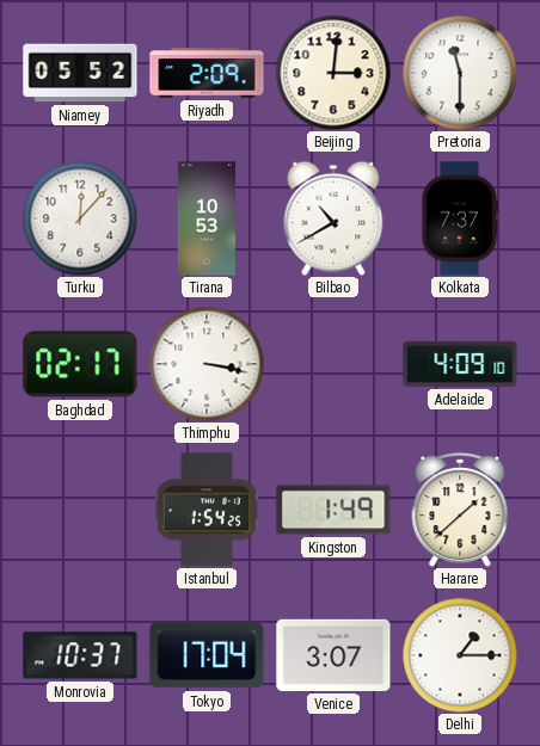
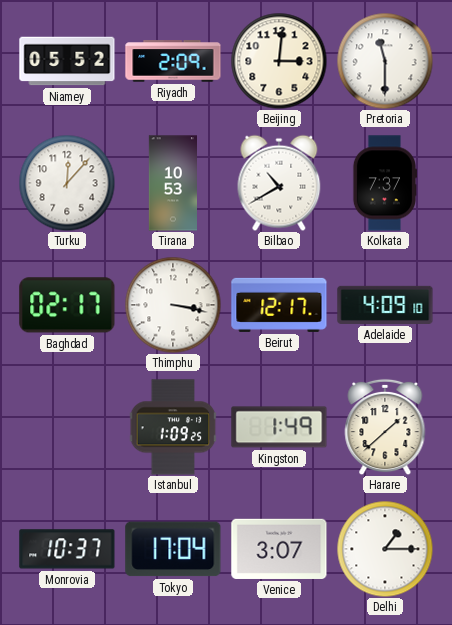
Beirut: none -> 12:17
Istanbul: 1:54 -> 1:09
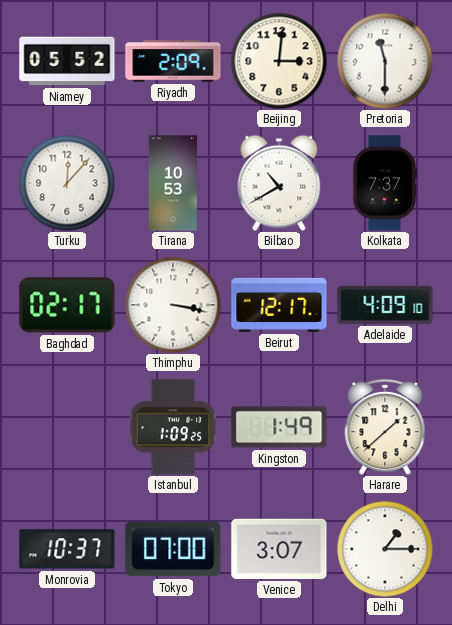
Tokyo: 17:04 -> 07:00
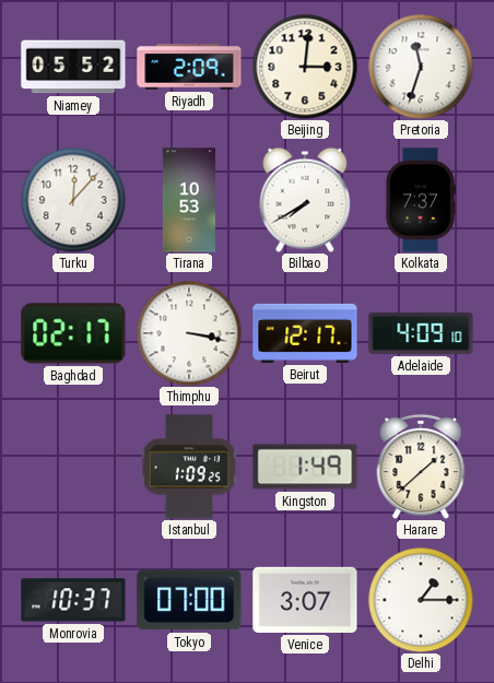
Pretoria: 11:30 -> 11:33
Bilbao: 10:40 -> 7:40
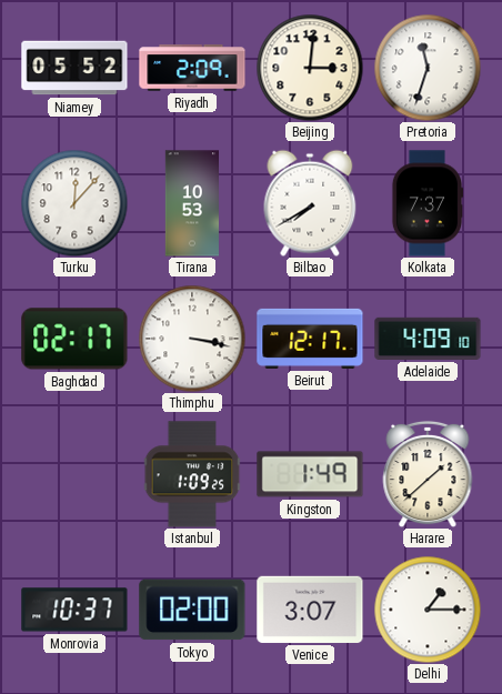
Tokyo: 07:00 -> 02:00
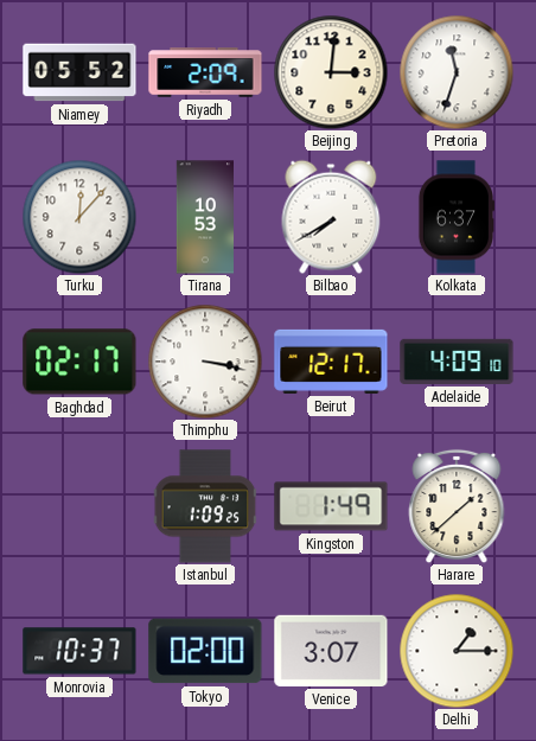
Kolkata: 7:37 -> 6:37
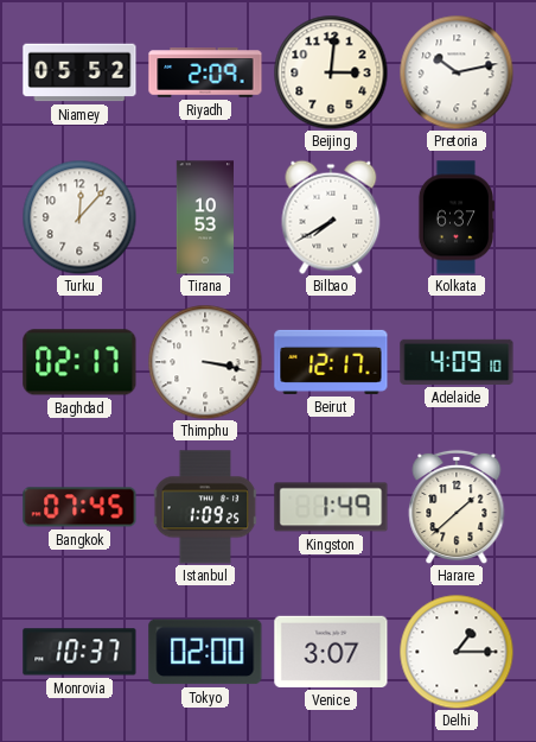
Pretoria: 11:33 -> 10:13
Bangkok: none -> 07:45
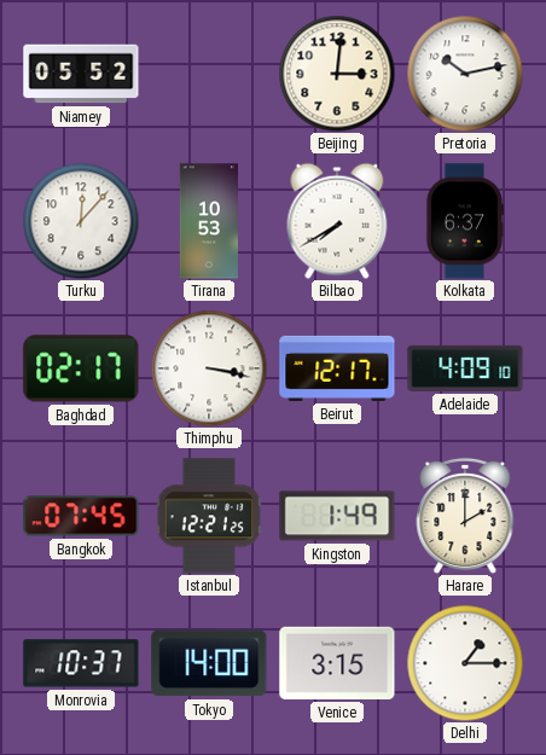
Riyadh: 2:09 -> none
Istanbul: 1:09 -> 12:21
Harare: 1:38 -> 2:00
Tokyo: 02:00 -> 14:00
Venice: 3:07 -> 3:15
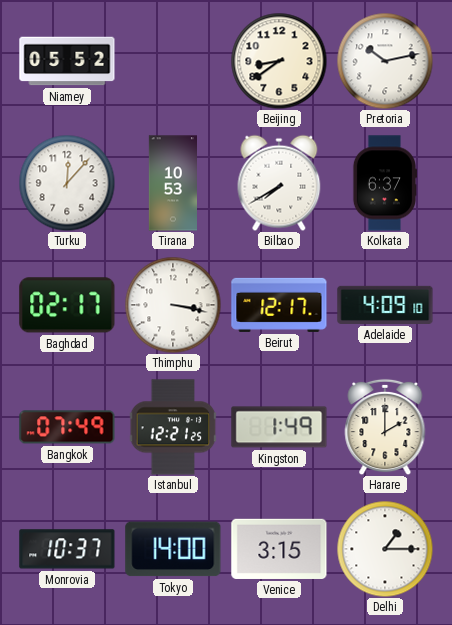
Beijing: 3:01 -> 8:39
Bangkok: 07:45 -> 07:49
